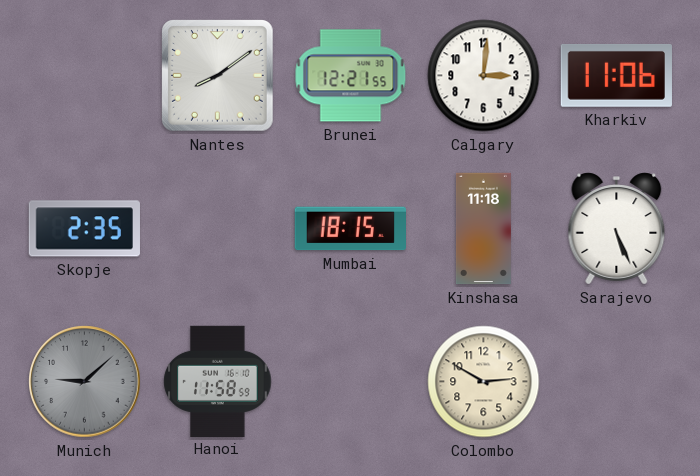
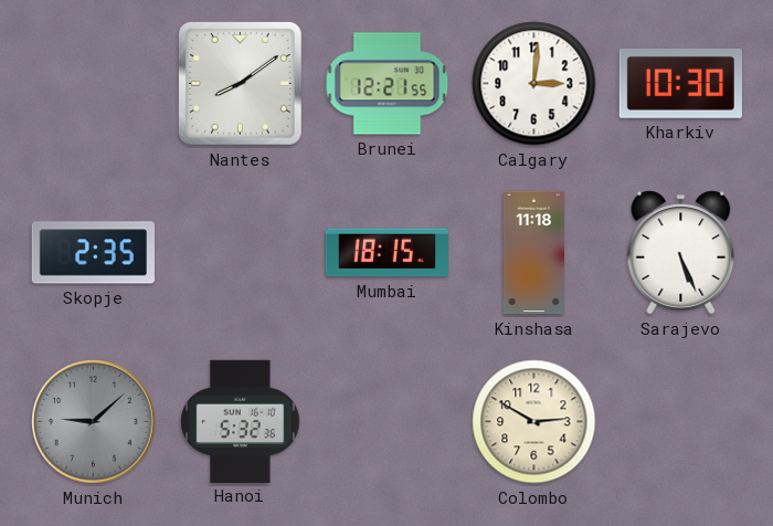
Kharkiv: 11:06 -> 10:30
Hanoi: 11:58 -> 5:32
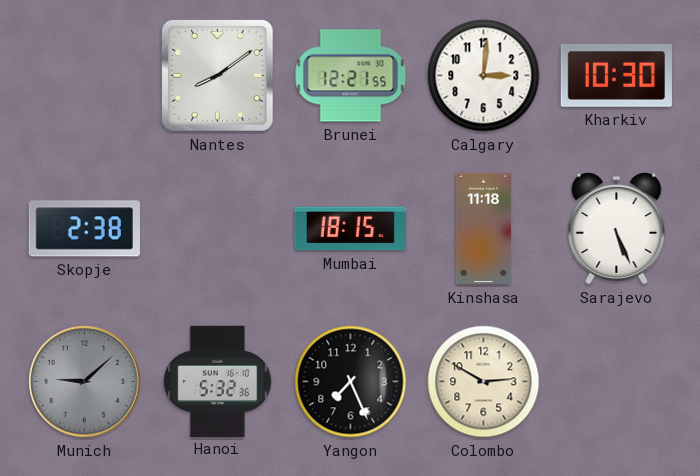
Skopje: 2:35 -> 2:38
Yangon: none -> 7:26
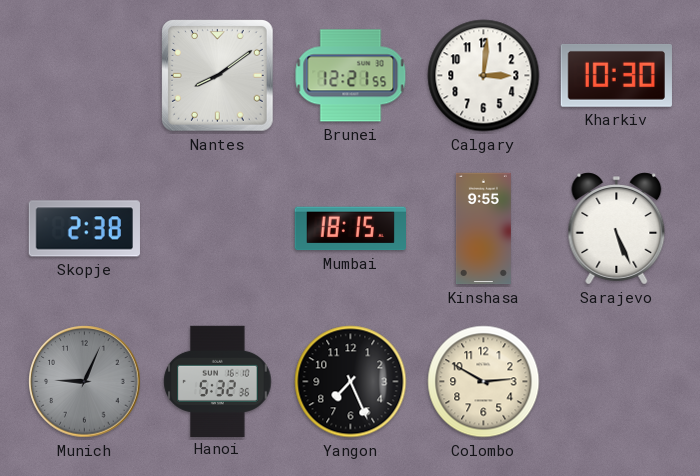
Kinshasa: 11:18 -> 9:55
Munich: 9:08 -> 9:04
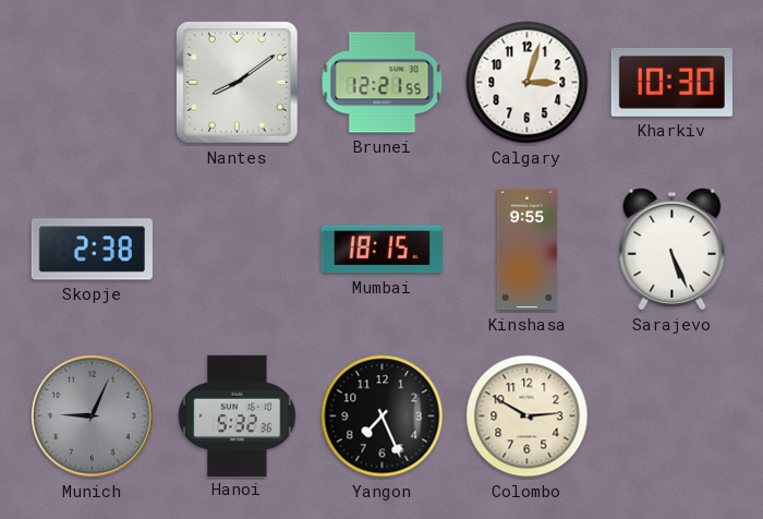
Calgary: 3:01 -> 3:03
